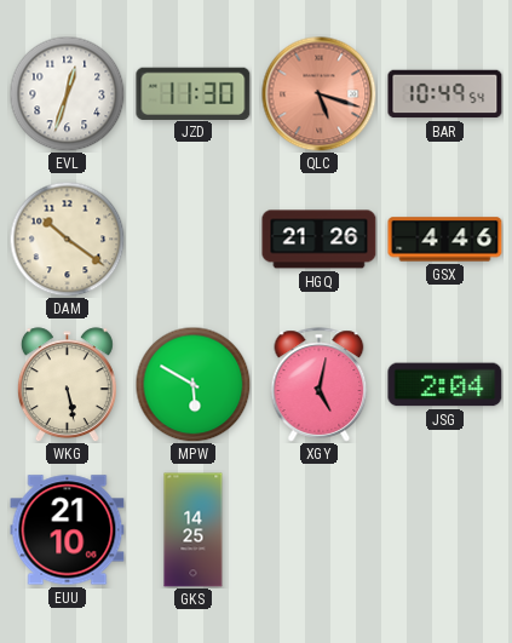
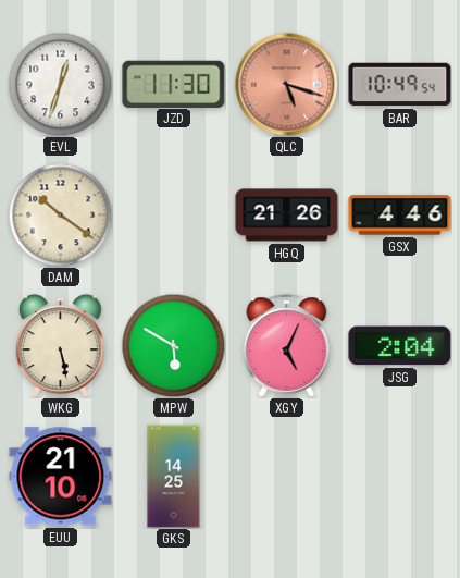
XGY: 5:02 -> 5:04
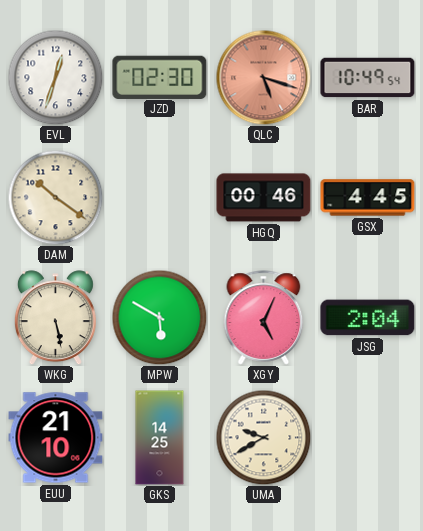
JZD: 11:30 -> 02:30
HGQ: 21:26 -> 00:46
GSX: 4:46 -> 4:45
UMA: none -> 9:40
